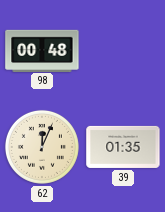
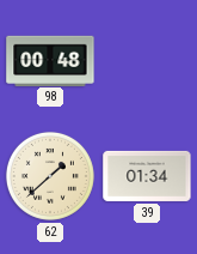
62: 12:04 -> 1:38
39: 01:35 -> 01:34
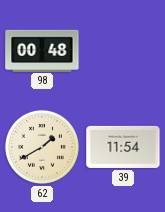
62: 1:38 -> 1:40
39: 01:34 -> 11:54
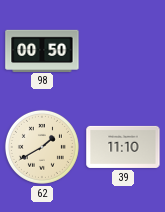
98: 00:48 -> 00:50
39: 11:54 -> 11:10
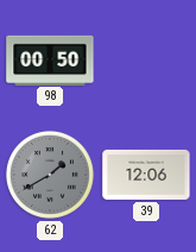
62 dial: cream -> grey
39: 11:10 -> 12:06
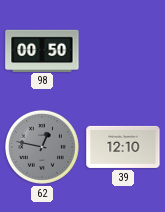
62: 1:40 -> 12:47
39: 12:06 -> 12:10
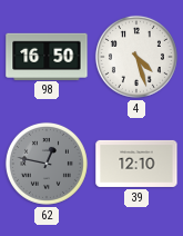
98: 00:50 -> 16:50
4: none -> 4:27
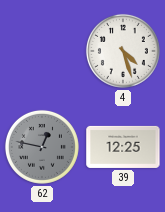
98: 16:50 -> none
39: 12:10 -> 12:25
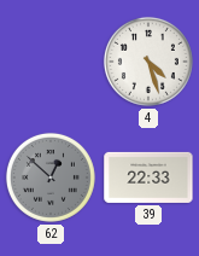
62: 12:47 -> 12:52
39: 12:25 -> 22:33
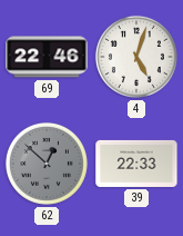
69: none -> 22:46
4: 4:27 -> 5:03
